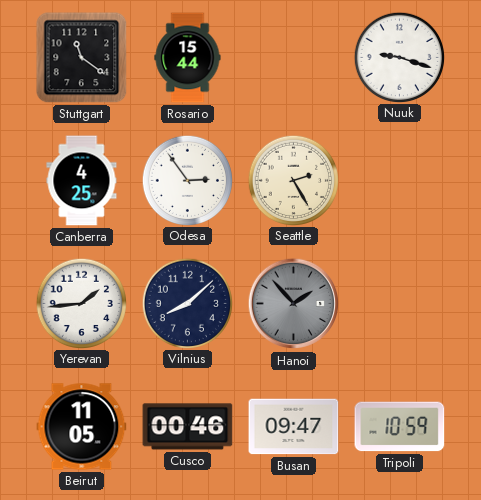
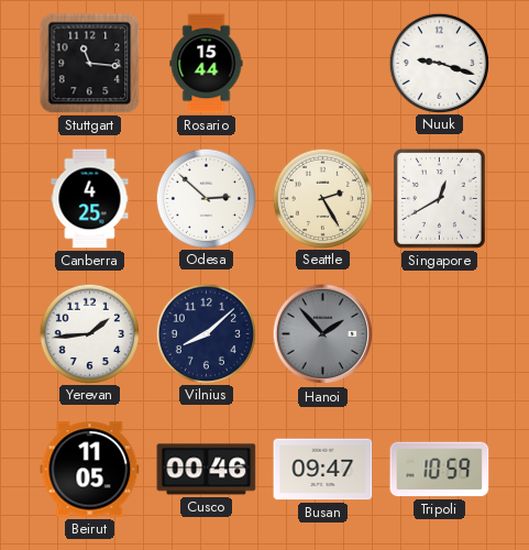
Stuttgart: 11:21 -> 11:16
Odesa: 2:54 -> 2:52
Singapore: none -> 12:40
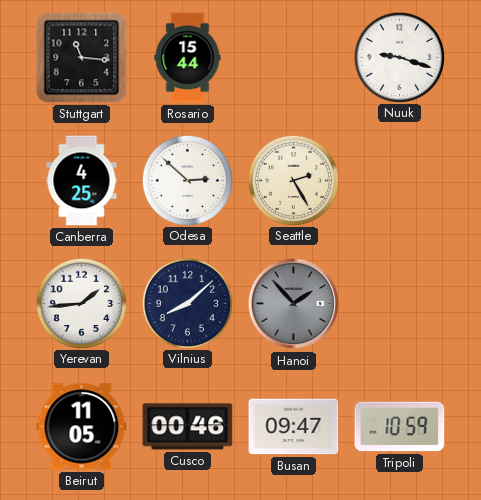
Singapore: 12:40 -> none
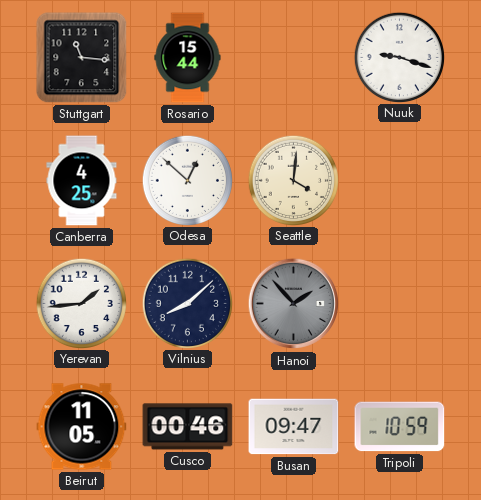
Odesa: 2:52 -> 12:52
Seattle: 2:25 -> 4:01
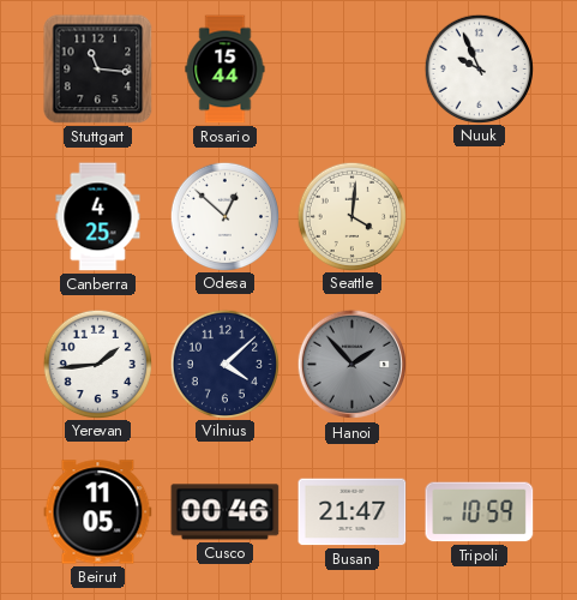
Nuuk: 9:18 -> 9:56
Vilnius: 8:08 -> 4:08
Busan: 09:47 -> 21:47
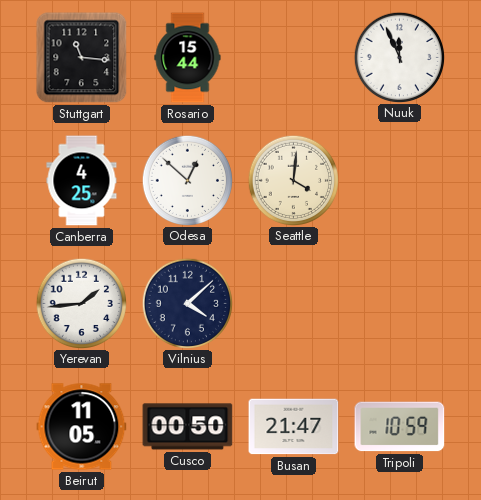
Nuuk: 9:56 -> 11:56
Hanoi: 1:53 -> none
Cusco: 00:46 -> 00:50
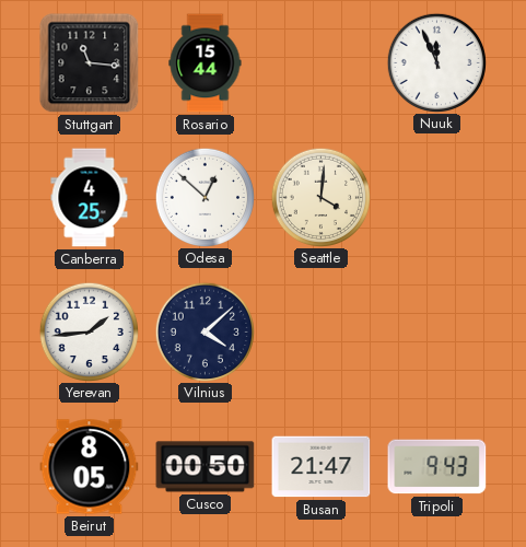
Beirut: 11:05 -> 8:05
Tripoli: 10:59 -> 9:43
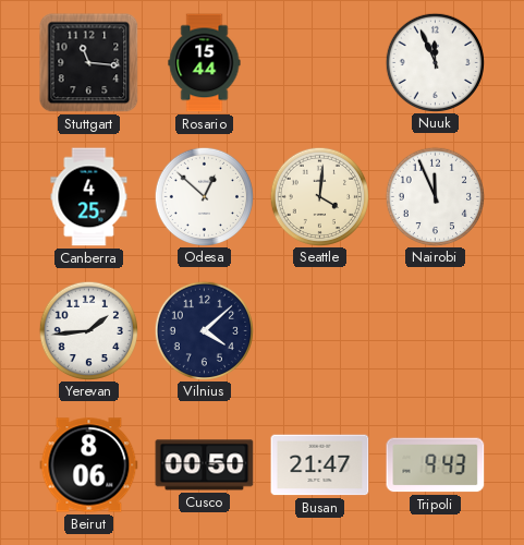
Nairobi: none -> 11:56
Beirut: 8:05 -> 8:06
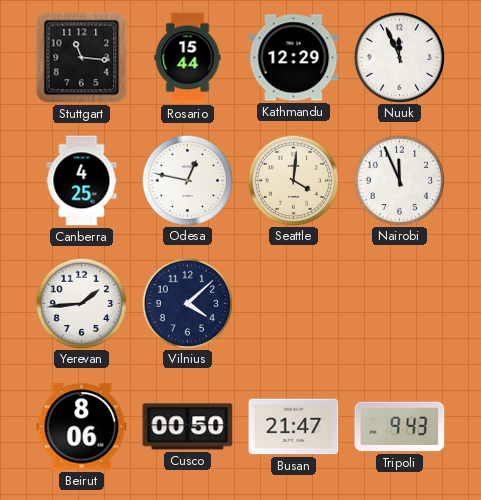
Kathmandu: none -> 12:29
Odesa: 12:52 -> 12:47
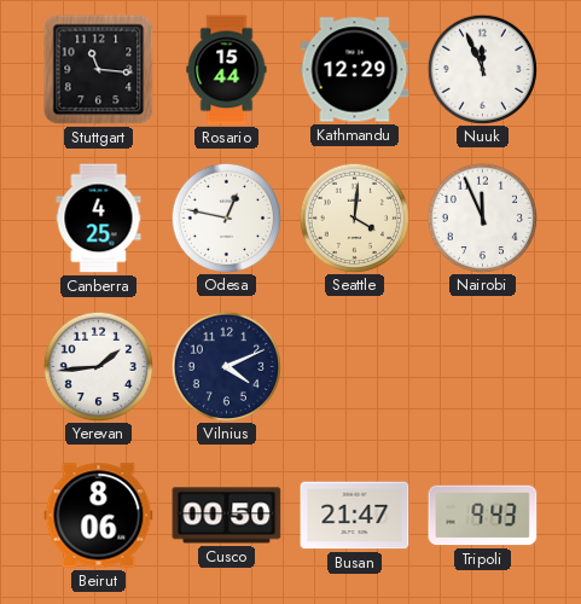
Vilnius: 4:08 -> 4:11
